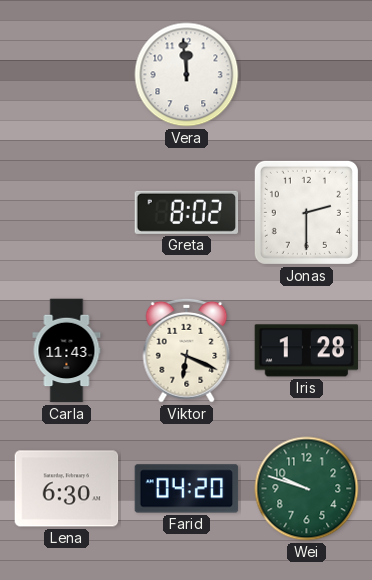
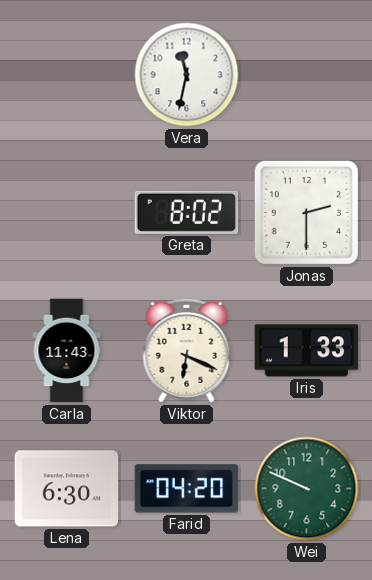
Vera: 11:59 -> 11:32
Iris: 1:28 -> 1:33
Wei: 9:48 -> 9:49
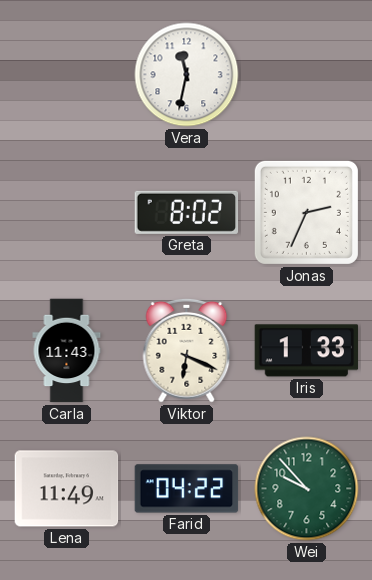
Jonas: 2:30 -> 2:34
Lena: 6:30 -> 11:49
Farid: 04:20 -> 04:22
Wei: 9:49 -> 9:53
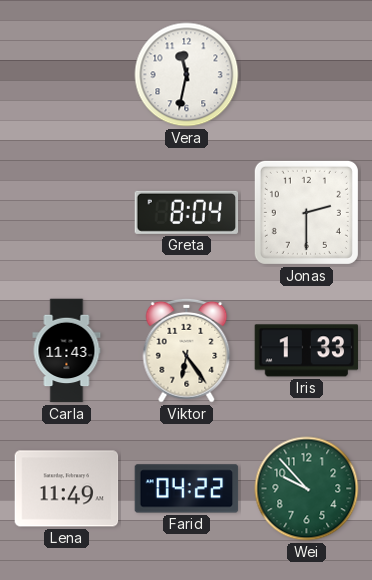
Greta: 8:02 -> 8:04
Jonas: 2:34 -> 2:30
Viktor: 6:19 -> 6:24
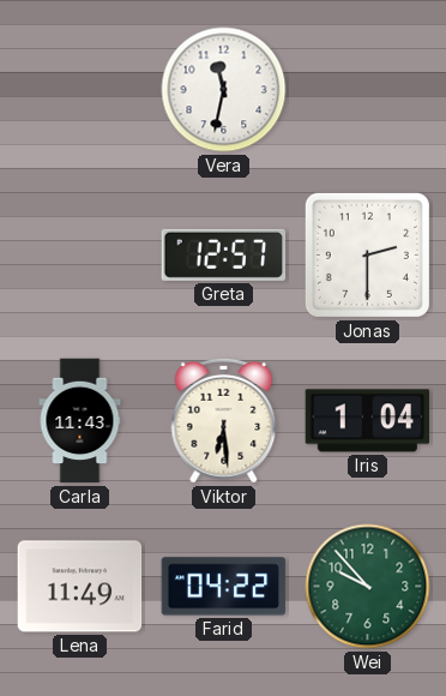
Greta: 8:04 -> 12:57
Viktor: 6:24 -> 6:29
Iris: 1:33 -> 1:04
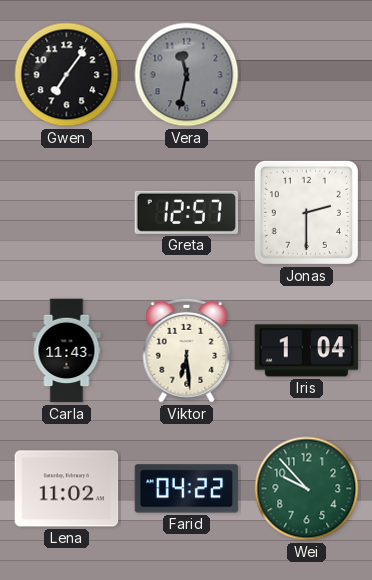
Gwen: none -> 7:06
Vera dial: white -> grey
Lena: 11:49 -> 11:02
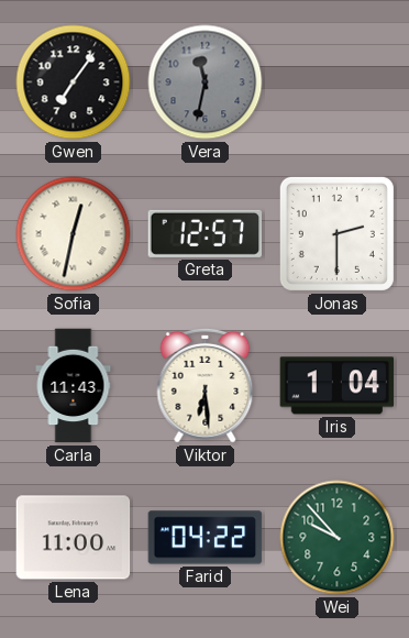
Sofia: none -> 12:32
Lena: 11:02 -> 11:00
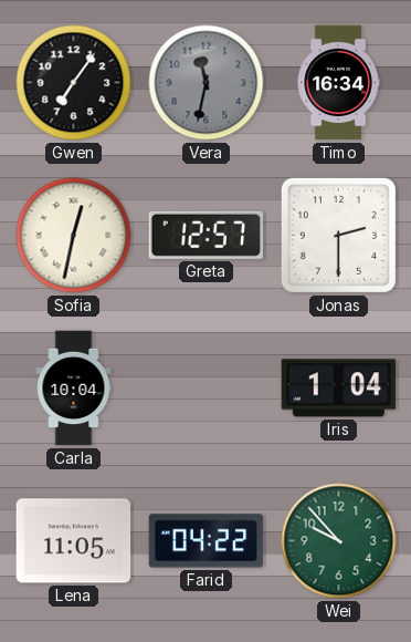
Timo: none -> 16:34
Carla: 11:43 -> 10:04
Viktor: 6:29 -> none
Lena: 11:00 -> 11:05
